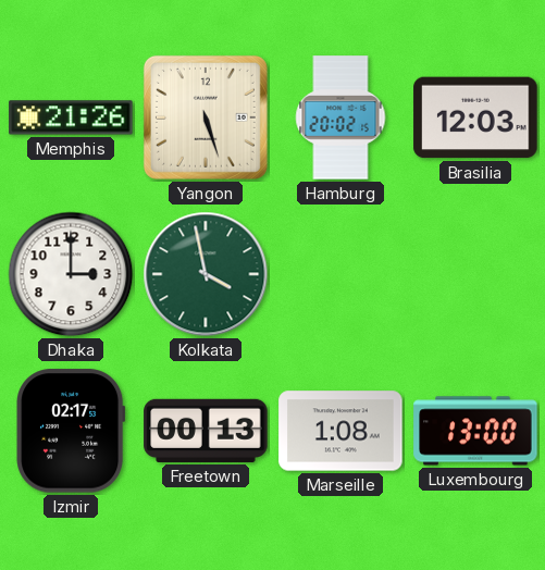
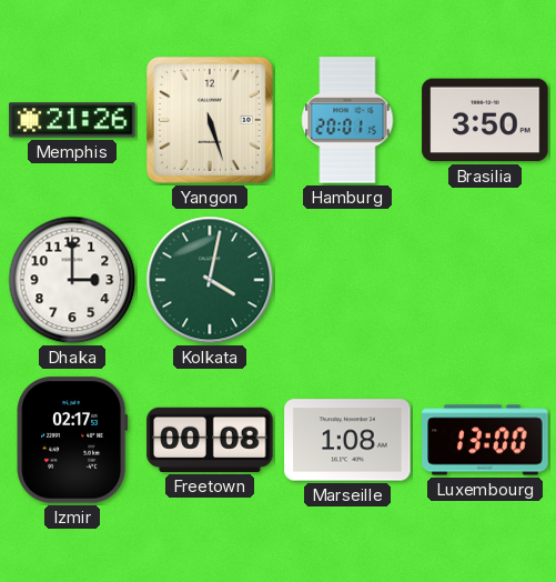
Hamburg: 20:02 -> 20:01
Brasilia: 12:03 -> 3:50
Kolkata: 3:58 -> 4:02
Freetown: 00:13 -> 00:08
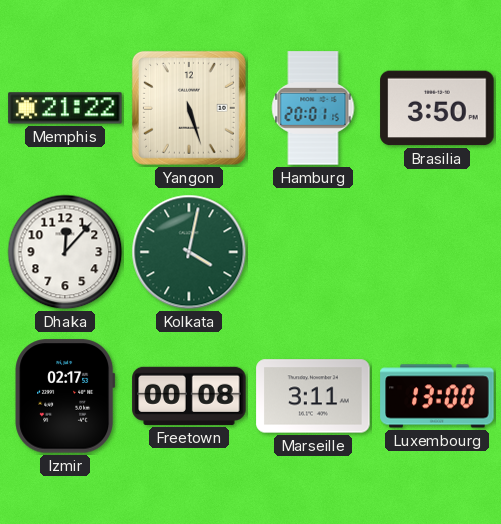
Memphis: 21:26 -> 21:22
Dhaka: 3:00 -> 12:07
Marseille: 1:08 -> 3:11
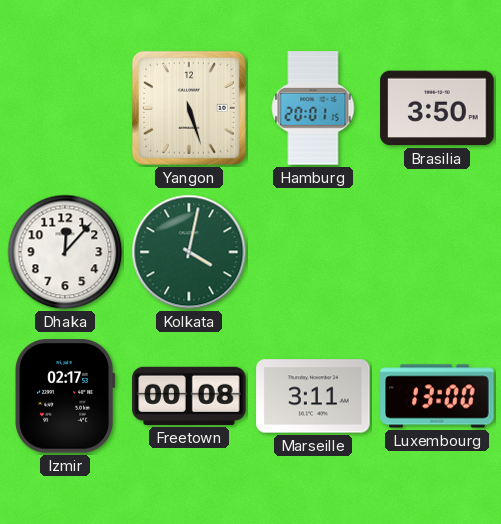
Memphis: 21:22 -> none
